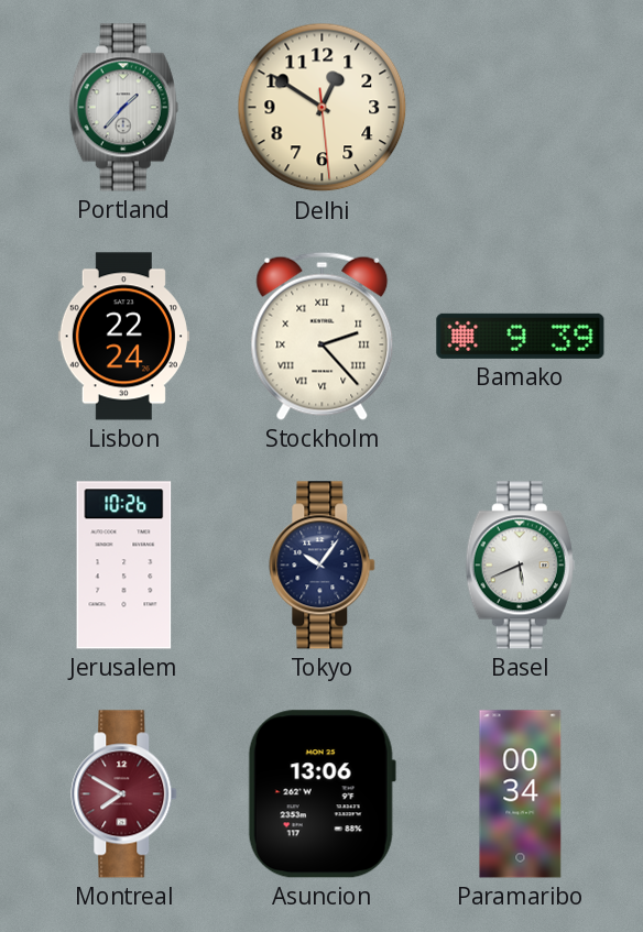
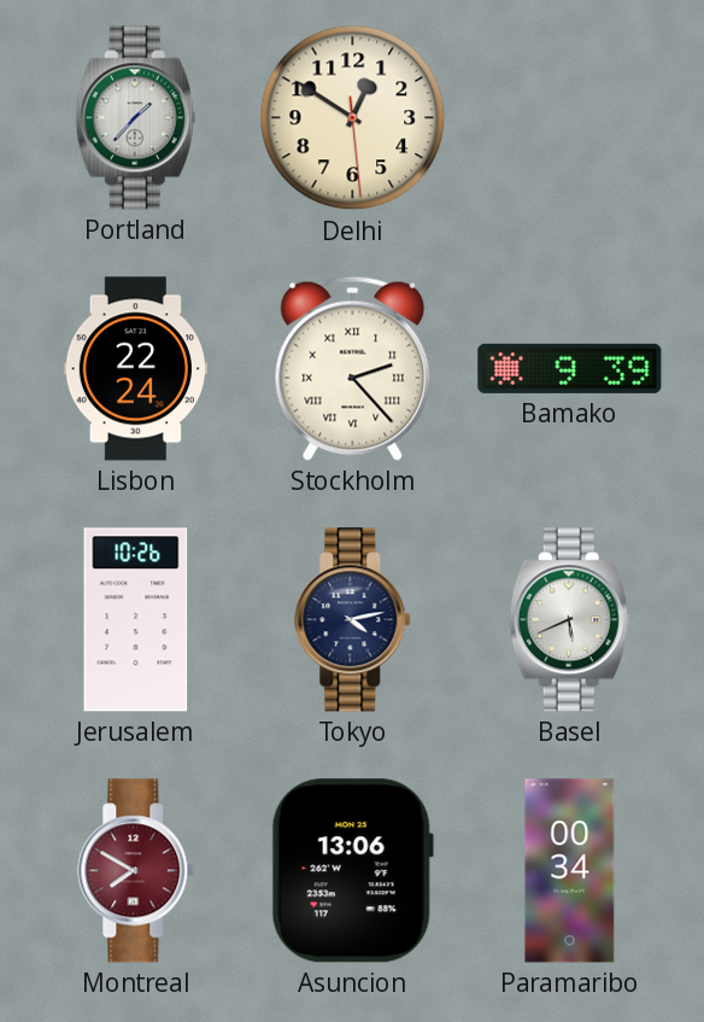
Tokyo: 10:06 -> 4:13
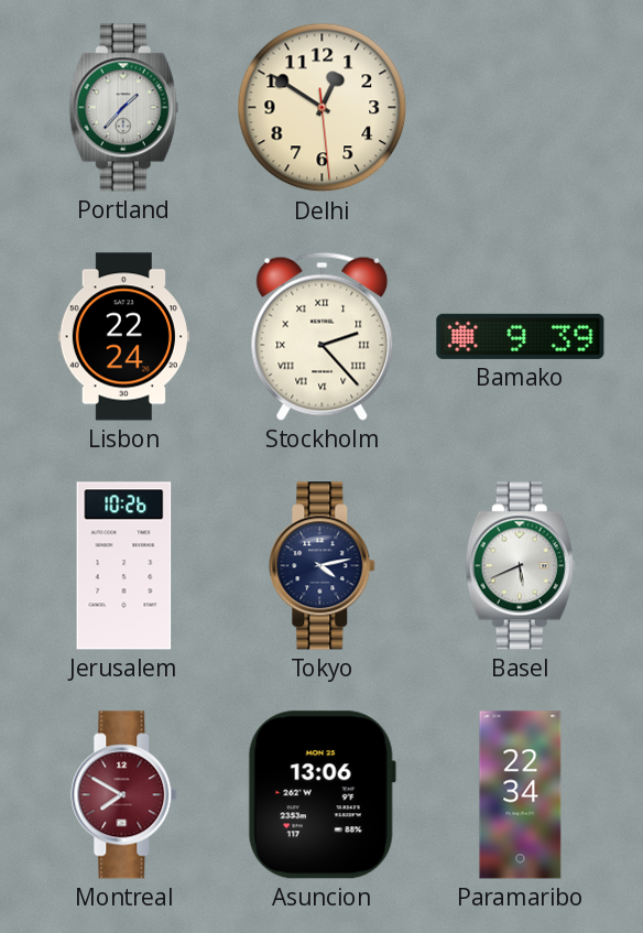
Paramaribo: 00:34 -> 22:34
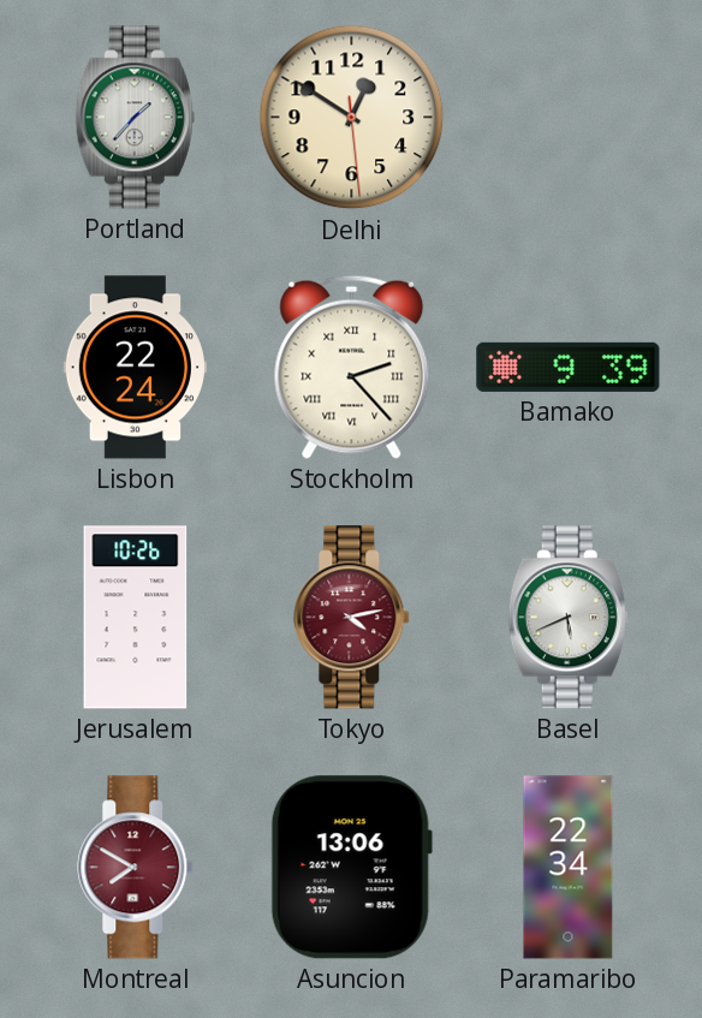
Tokyo dial: navy -> burgundy
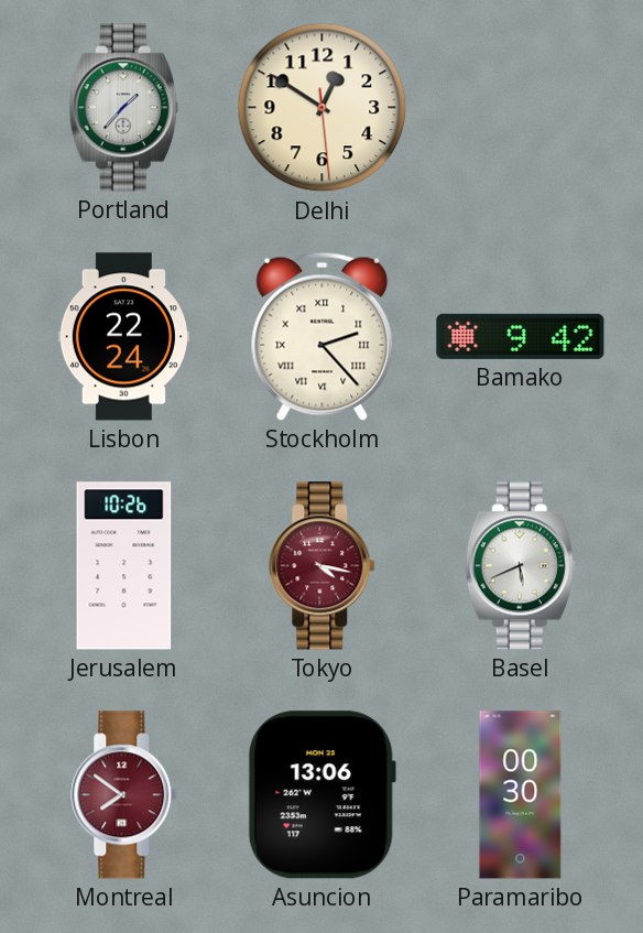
Bamako: 9:39 -> 9:42
Tokyo: 4:13 -> 4:17
Montreal: 7:50 -> 7:51
Paramaribo: 22:34 -> 00:30
